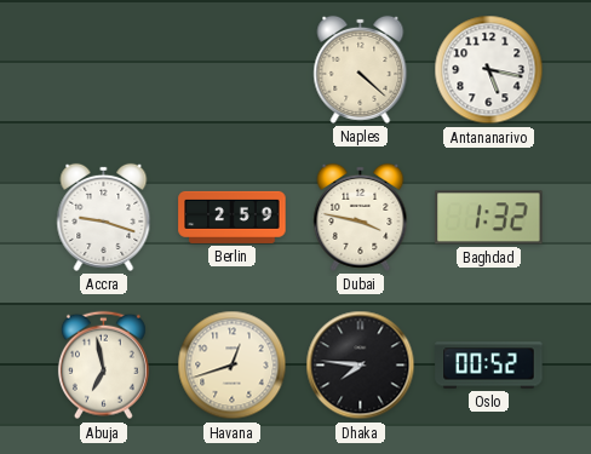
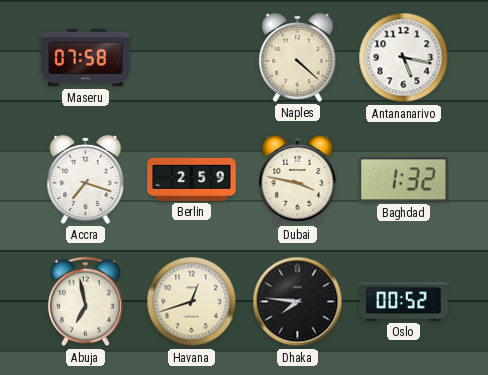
Maseru: none -> 07:58
Accra: 9:18 -> 7:18
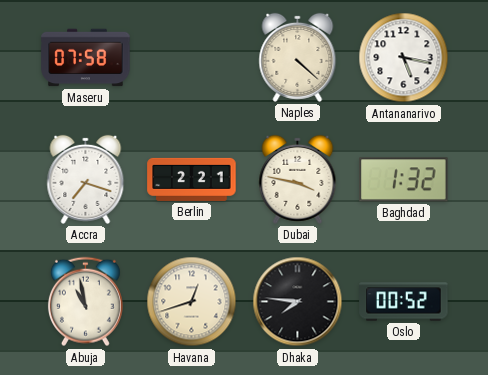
Berlin: 2:59 -> 2:21
Abuja: 6:58 -> 10:58
